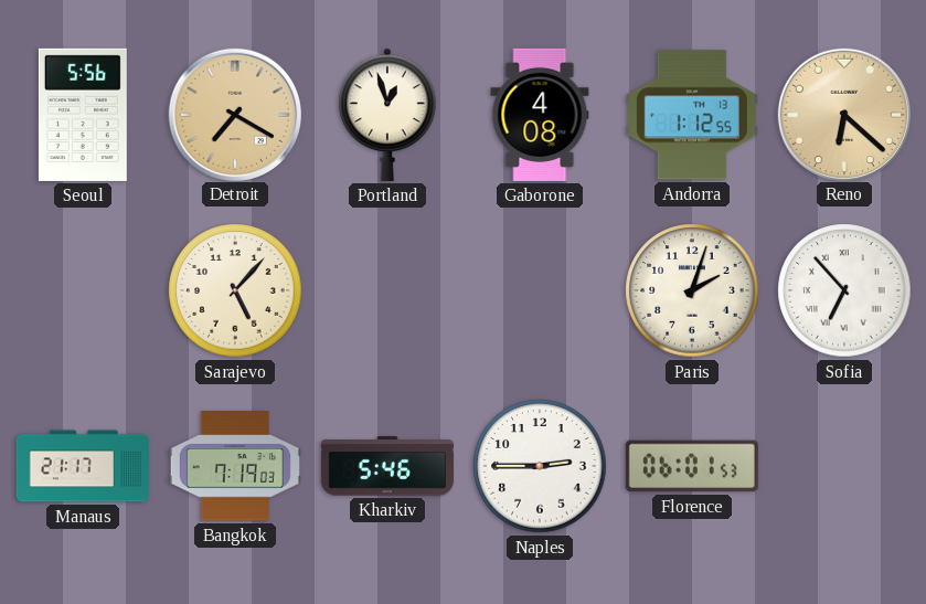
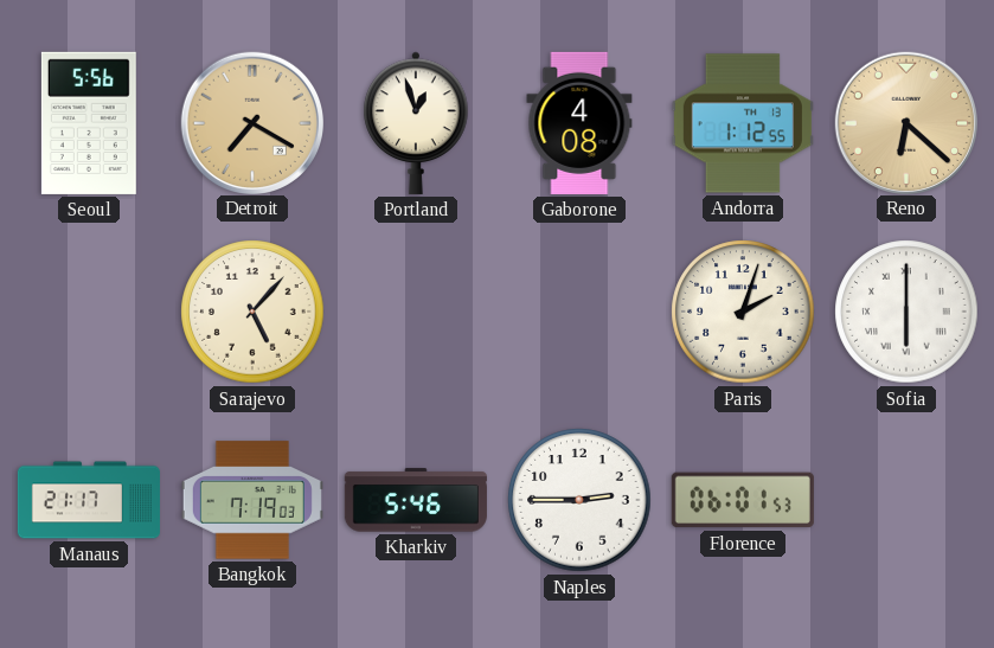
Sofia: 6:53 -> 6:00
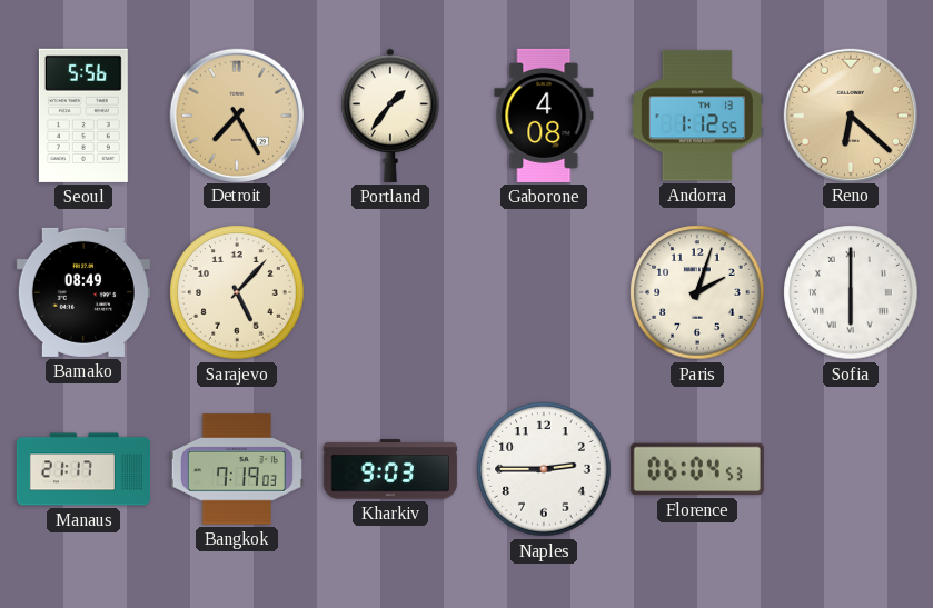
Detroit: 7:20 -> 7:25
Portland: 12:57 -> 1:36
Bamako: none -> 08:49
Kharkiv: 5:46 -> 9:03
Florence: 06:01 -> 06:04
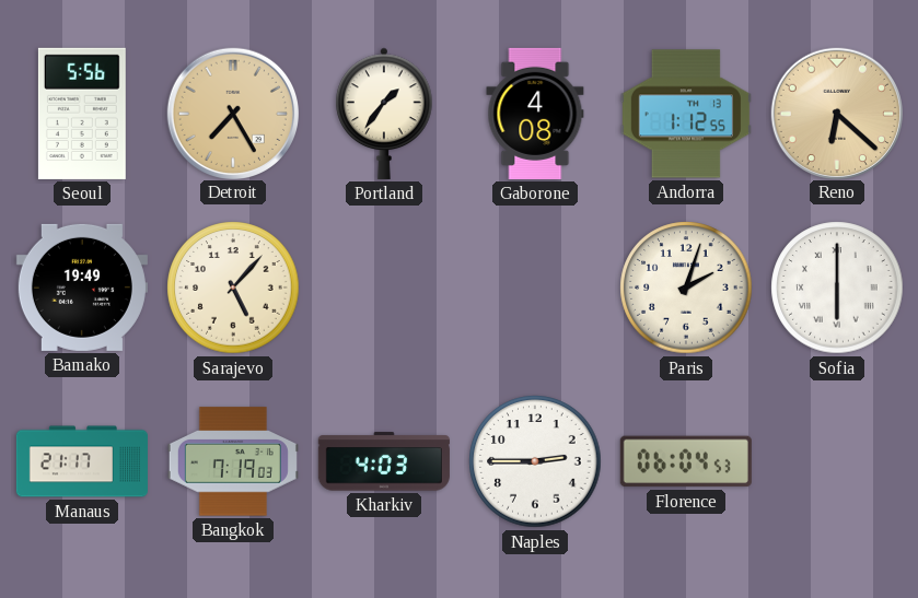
Bamako: 08:49 -> 19:49
Kharkiv: 9:03 -> 4:03
